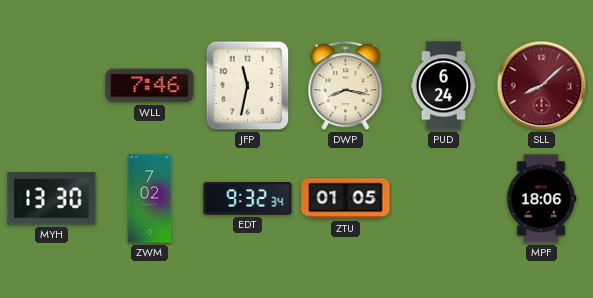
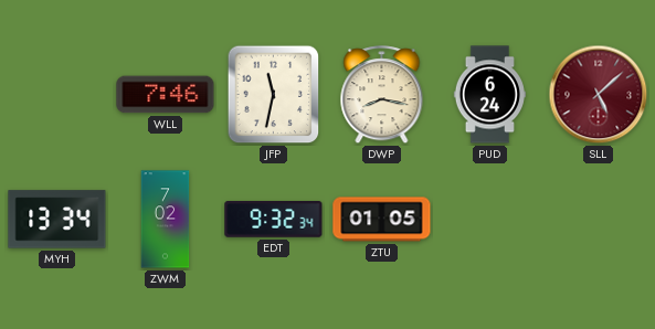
SLL: 8:08 -> 5:08
MYH: 13:30 -> 13:34
MPF: 18:06 -> none
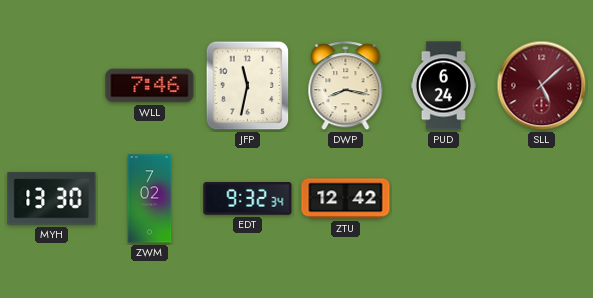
MYH: 13:34 -> 13:30
ZTU: 01:05 -> 12:42
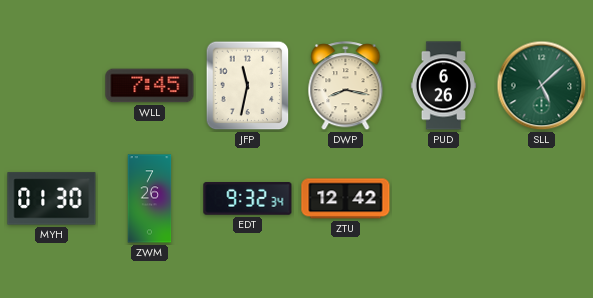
WLL: 7:46 -> 7:45
PUD: 6:24 -> 6:26
SLL dial: burgundy -> green
MYH: 13:30 -> 01:30
ZWM: 7:02 -> 7:26
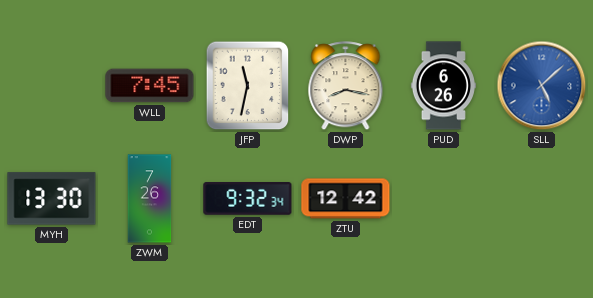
SLL dial: green -> blue
MYH: 01:30 -> 13:30
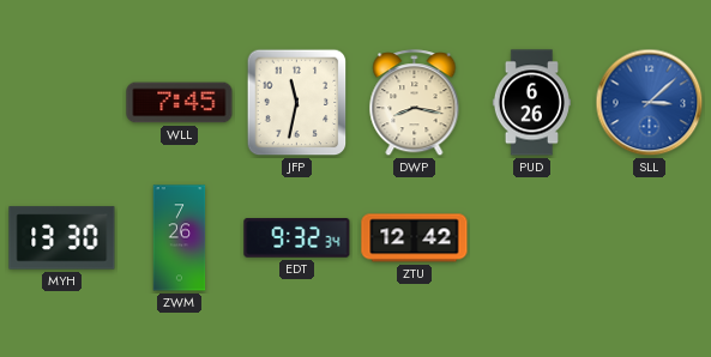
SLL: 5:08 -> 3:08
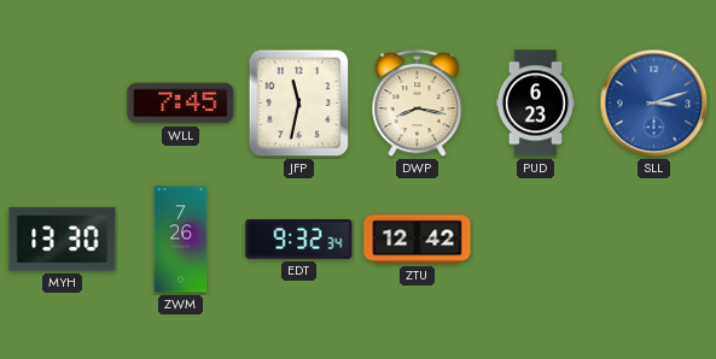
PUD: 6:26 -> 6:23
SLL: 3:08 -> 3:12
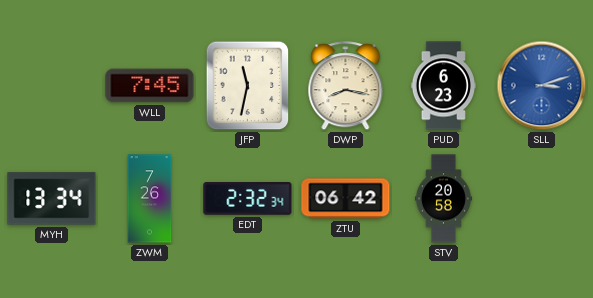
MYH: 13:30 -> 13:34
EDT: 9:32 -> 2:32
ZTU: 12:42 -> 06:42
STV: none -> 20:58
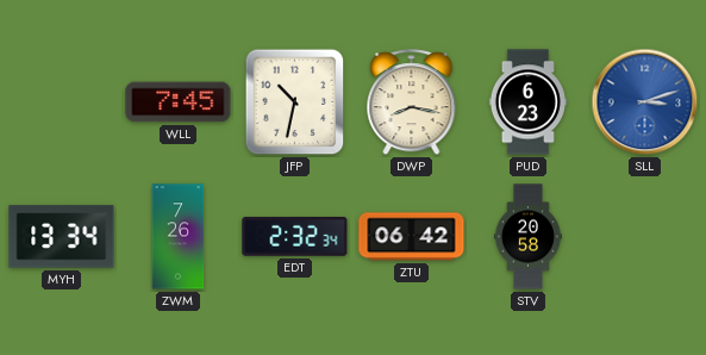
JFP: 11:32 -> 10:32
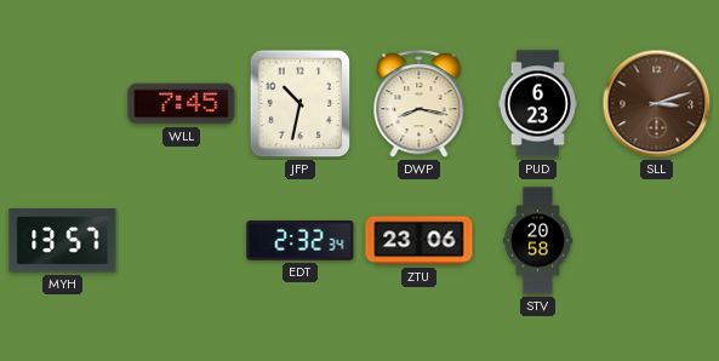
SLL dial: blue -> brown
MYH: 13:34 -> 13:57
ZWM: 7:26 -> none
ZTU: 06:42 -> 23:06
